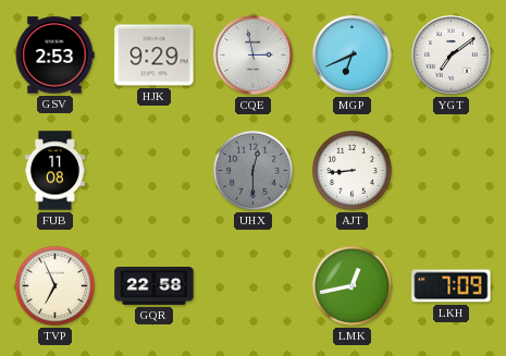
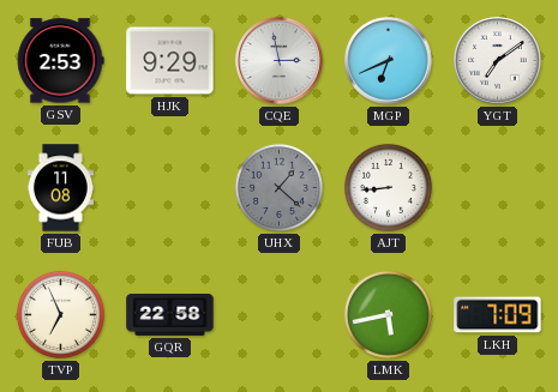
UHX: 12:30 -> 1:22
LMK: 12:43 -> 5:43
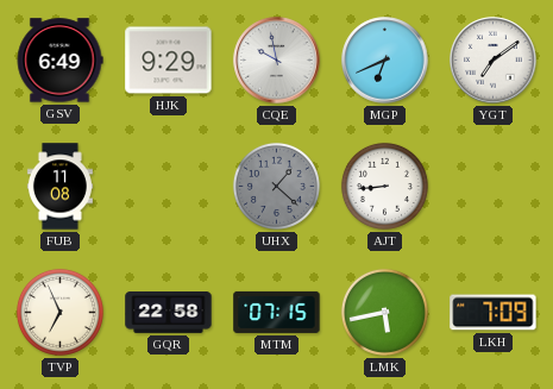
GSV: 2:53 -> 6:49
CQE: 2:58 -> 9:58
MTM: none -> 07:15
